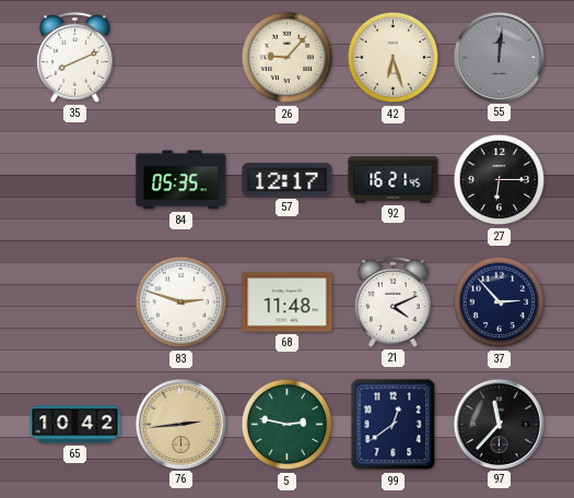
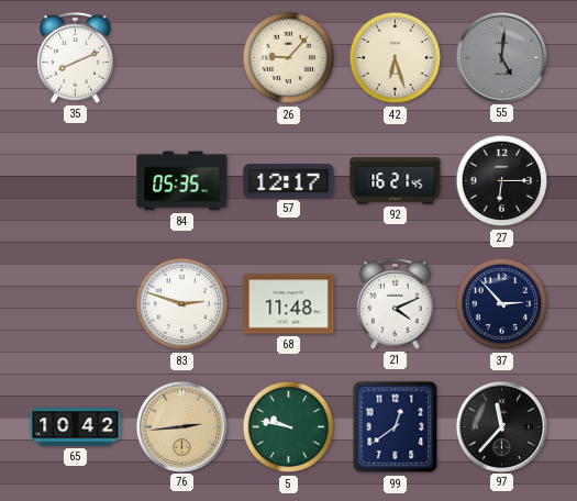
55: 12:01 -> 5:01
5: 2:47 -> 9:47
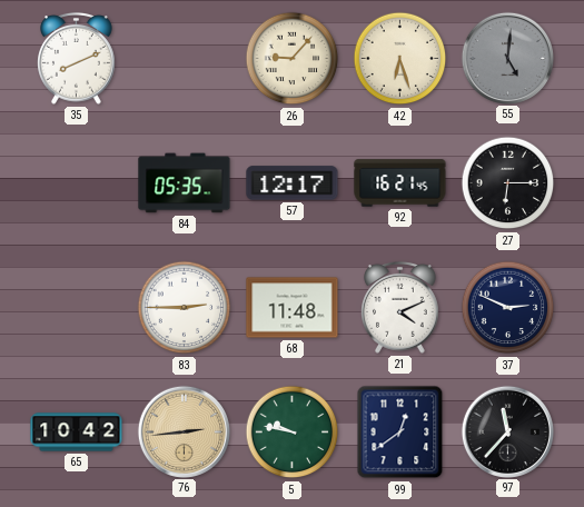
83: 2:48 -> 2:45
37: 2:53 -> 2:49
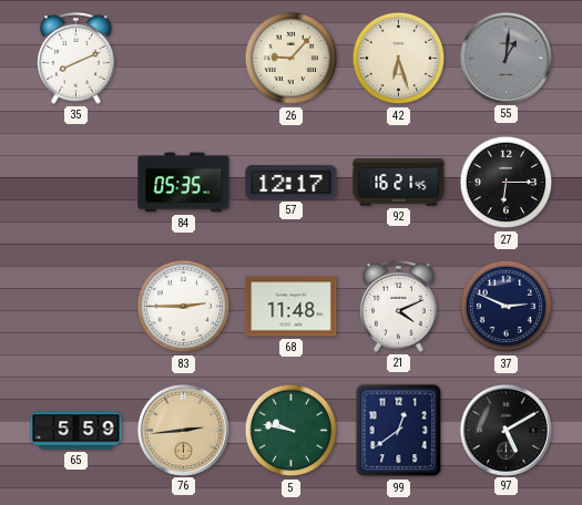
55: 5:01 -> 1:01
65: 10:42 -> 5:59
97: 11:37 -> 5:10
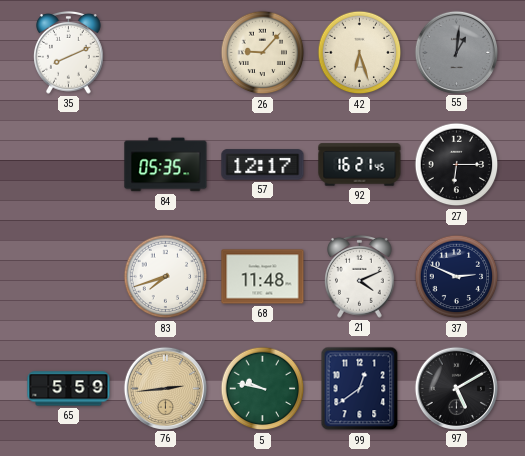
83: 2:45 -> 7:42
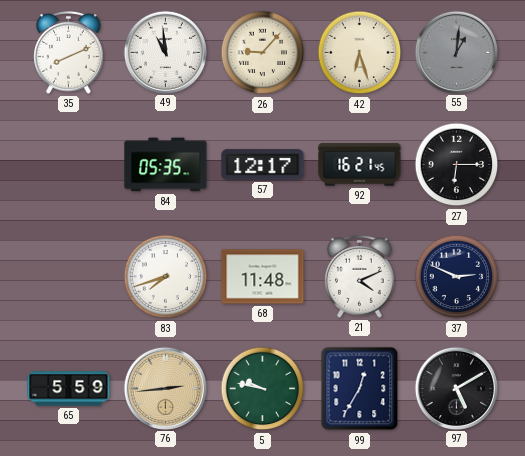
49: none -> 10:59
99: 12:39 -> 12:35
